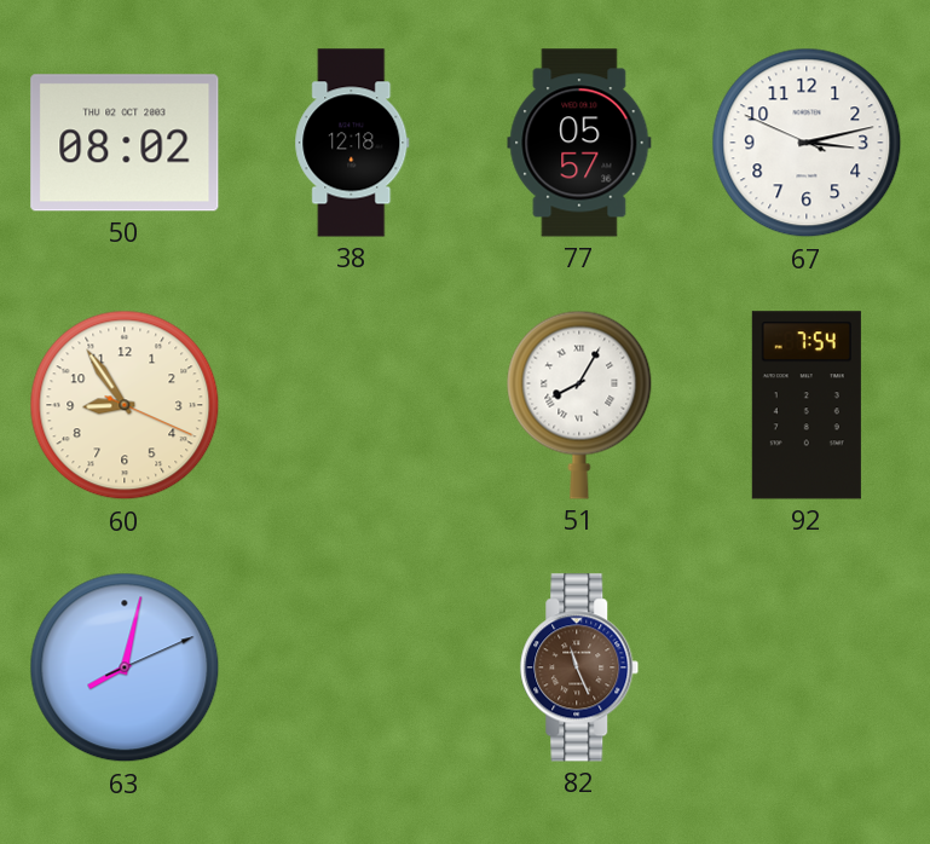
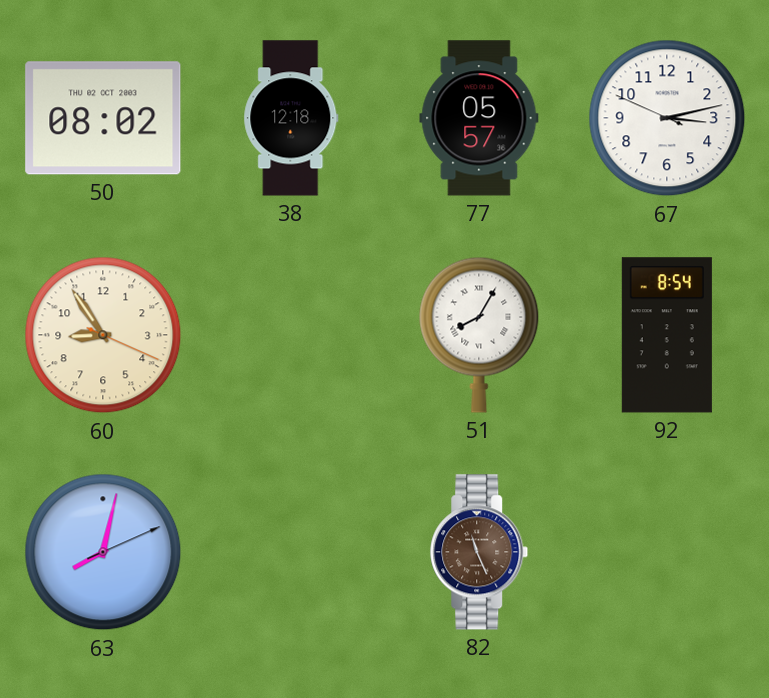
92: 7:54 -> 8:54
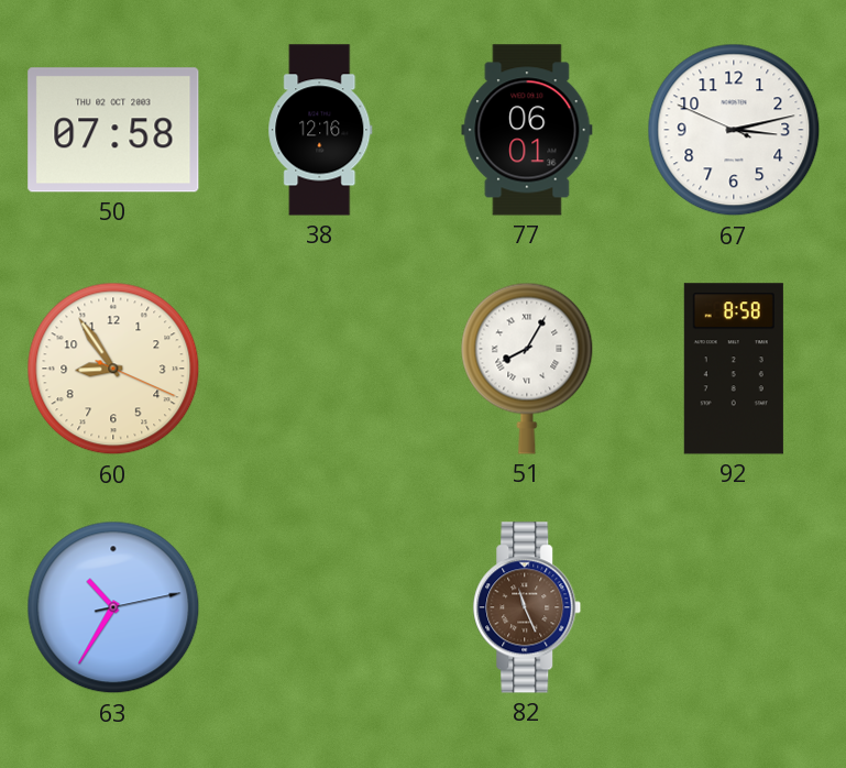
50: 08:02 -> 07:58
38: 12:18 -> 12:16
77: 05:57 -> 06:01
92: 8:54 -> 8:58
63: 8:02 -> 10:35
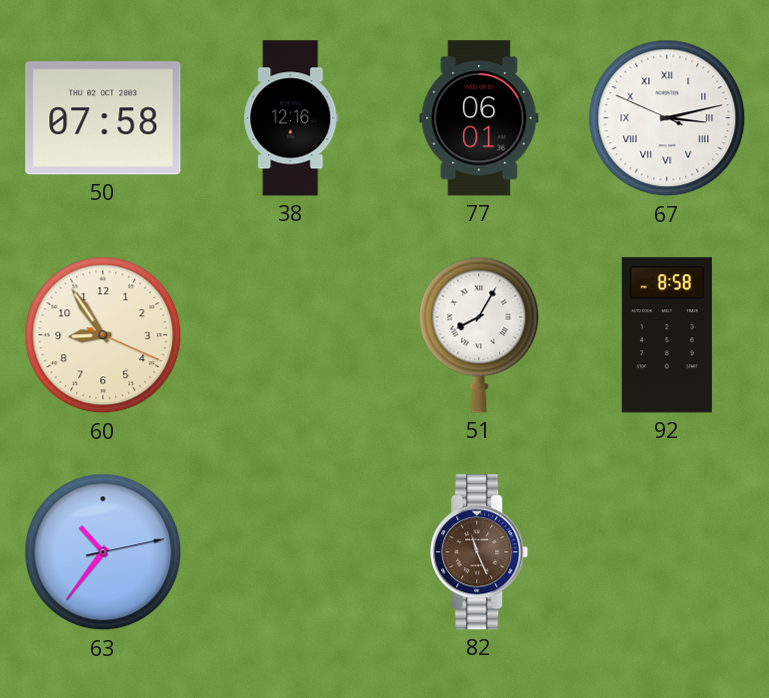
67 numerals: Arabic -> Roman
63: 10:35 -> 10:36
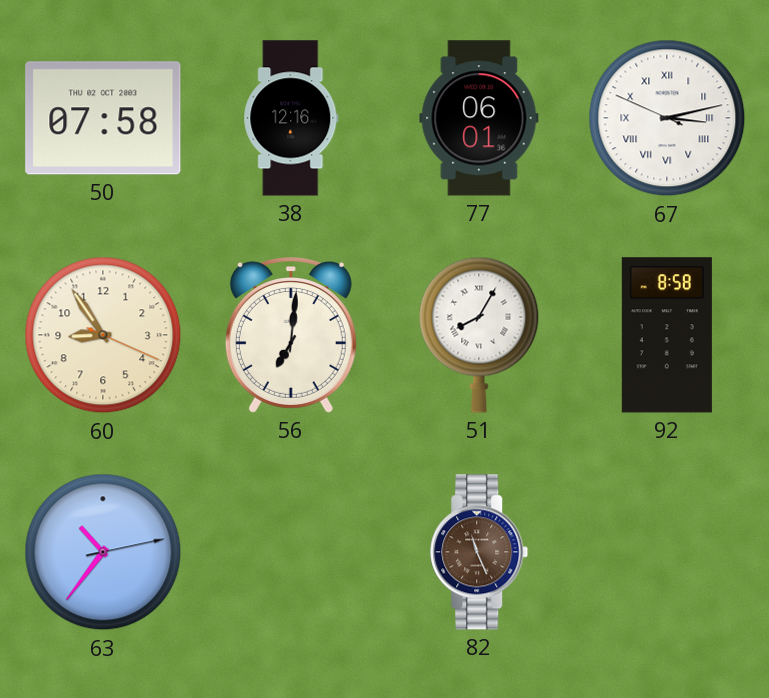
56: none -> 7:01
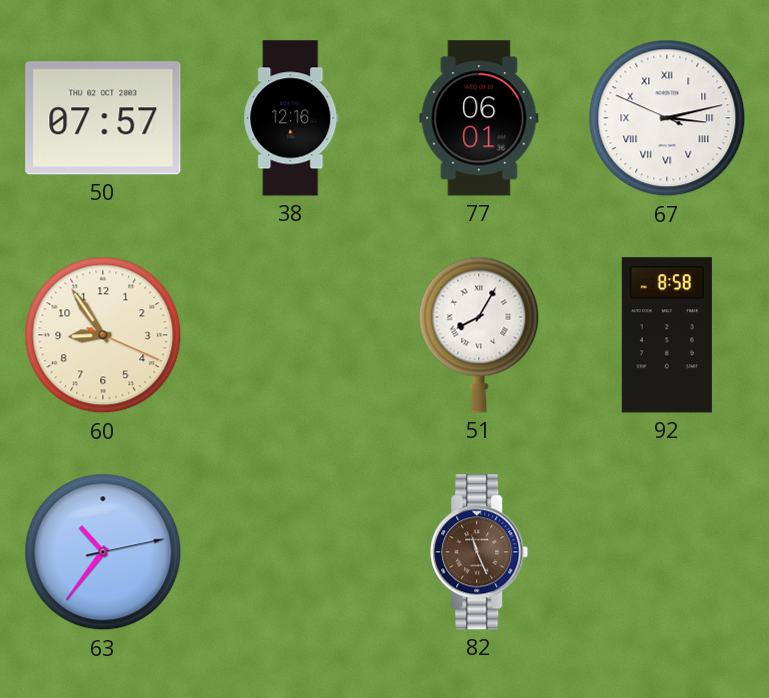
50: 07:58 -> 07:57
56: 7:01 -> none
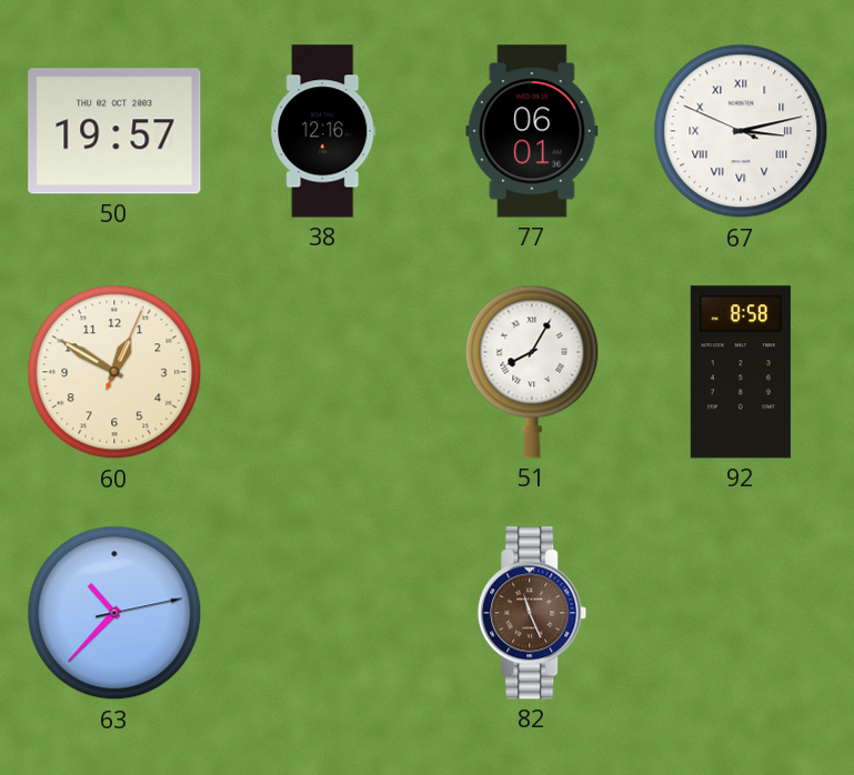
50: 07:57 -> 19:57
60: 8:54 -> 12:50
63: 10:36 -> 10:37
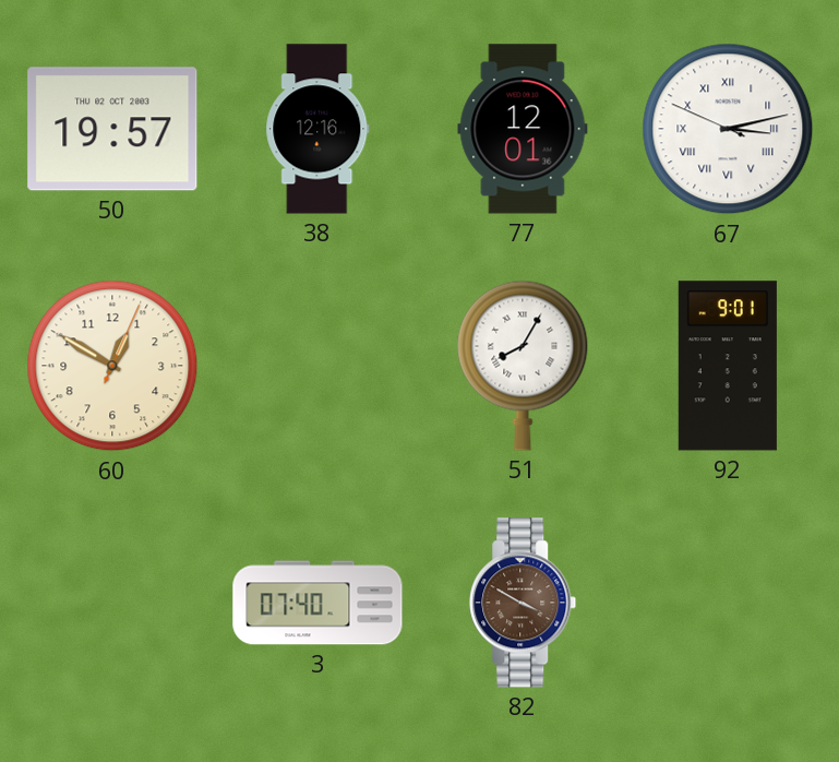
77: 06:01 -> 12:01
92: 8:58 -> 9:01
63: 10:37 -> none
3: none -> 07:40
82: 11:26 -> 3:50
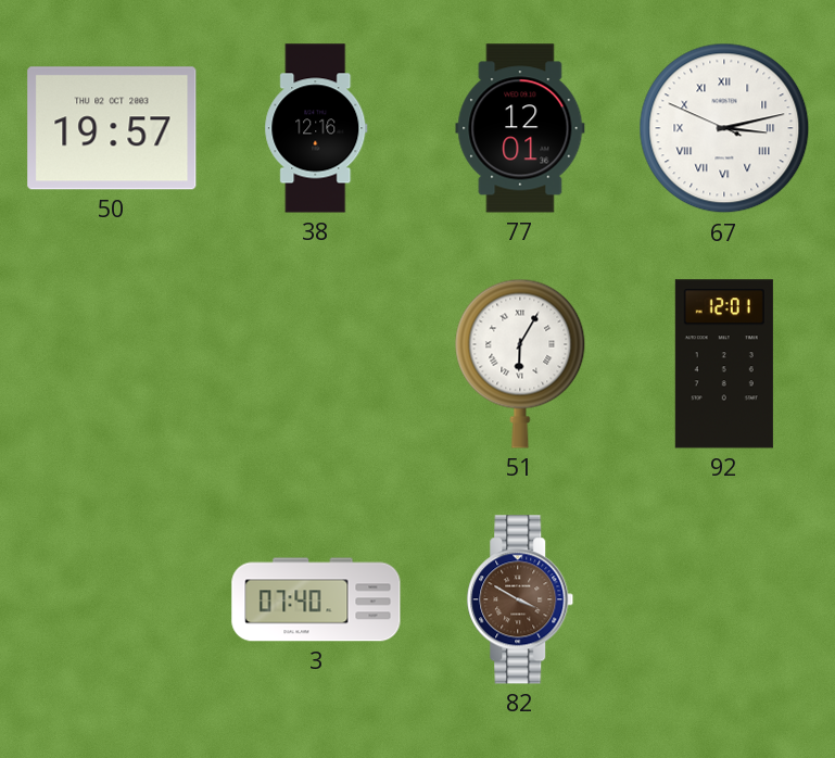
60: 12:50 -> none
51: 8:05 -> 6:05
92: 9:01 -> 12:01
